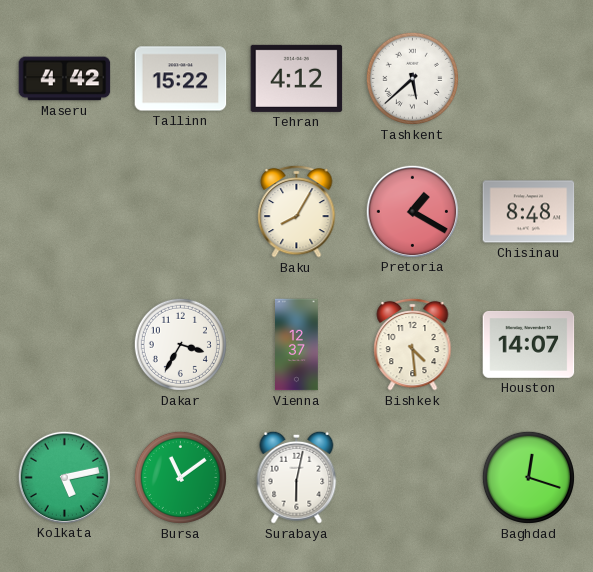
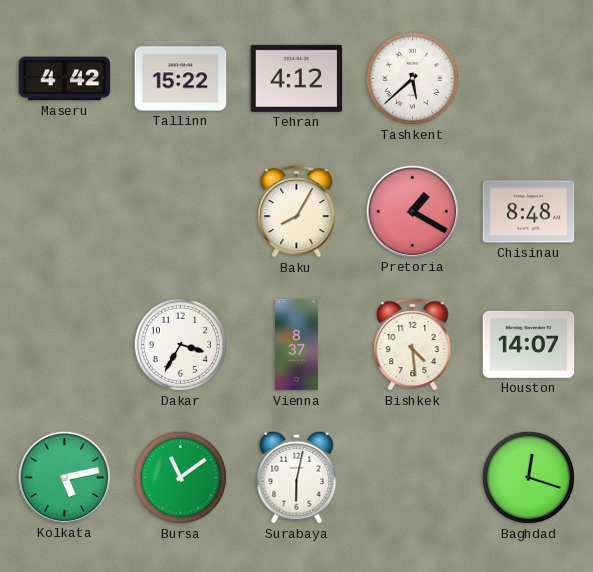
Vienna: 12:37 -> 8:37
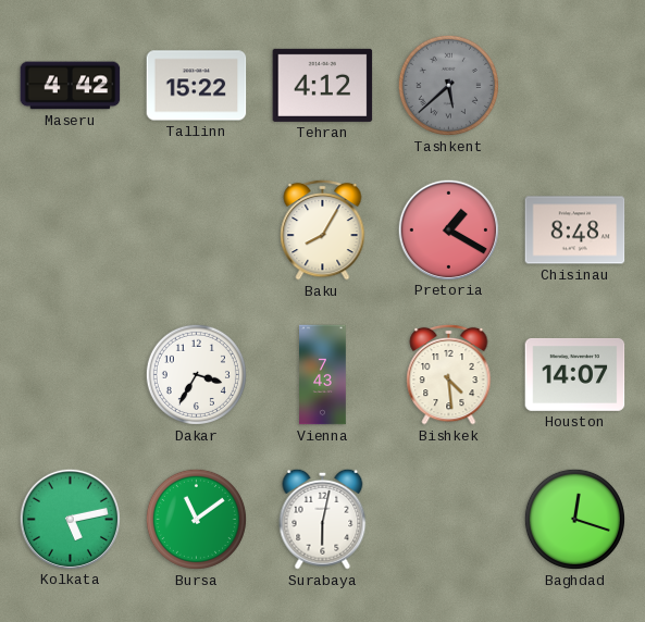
Tashkent dial: white -> grey
Vienna: 8:37 -> 7:43
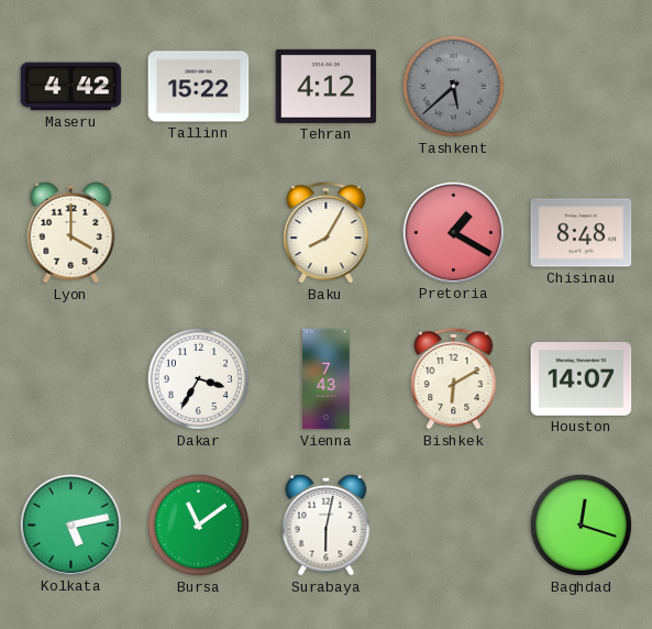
Lyon: none -> 4:00
Bishkek: 4:29 -> 6:10
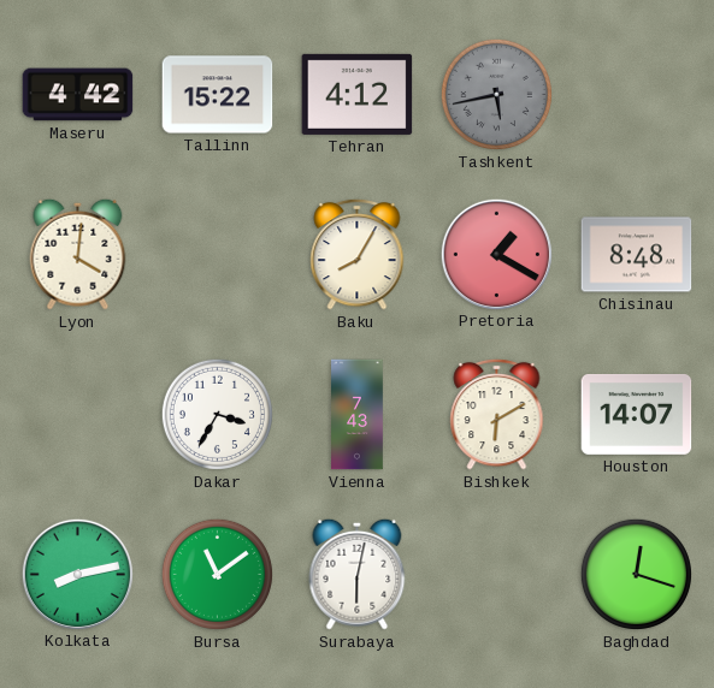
Tashkent: 5:38 -> 5:43
Lyon: 4:00 -> 4:01
Kolkata: 5:13 -> 8:13
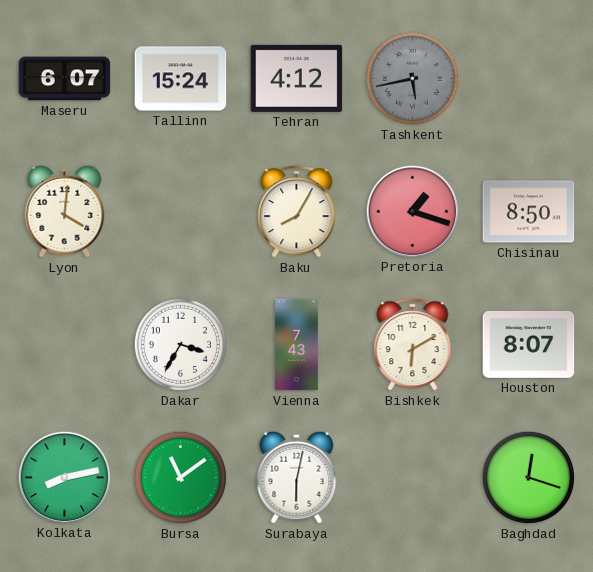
Maseru: 4:42 -> 6:07
Tallinn: 15:22 -> 15:24
Pretoria: 1:20 -> 1:18
Chisinau: 8:48 -> 8:50
Houston: 14:07 -> 8:07
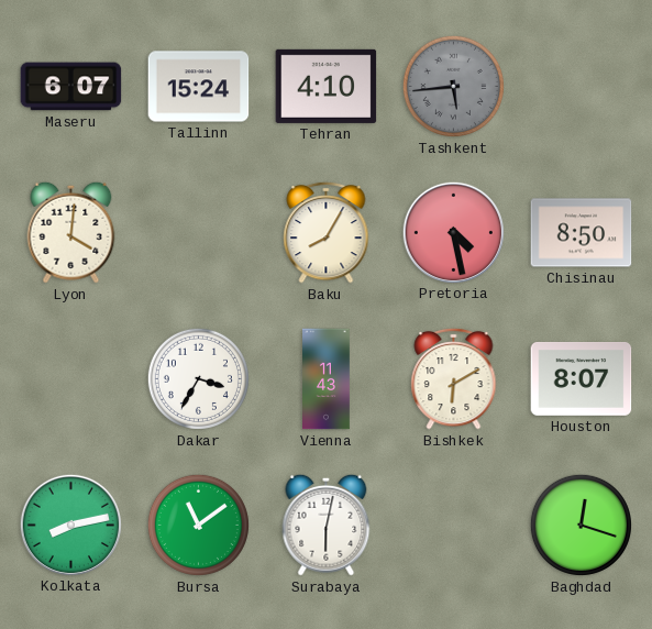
Tehran: 4:12 -> 4:10
Tashkent: 5:43 -> 5:44
Pretoria: 1:18 -> 4:28
Vienna: 7:43 -> 11:43
